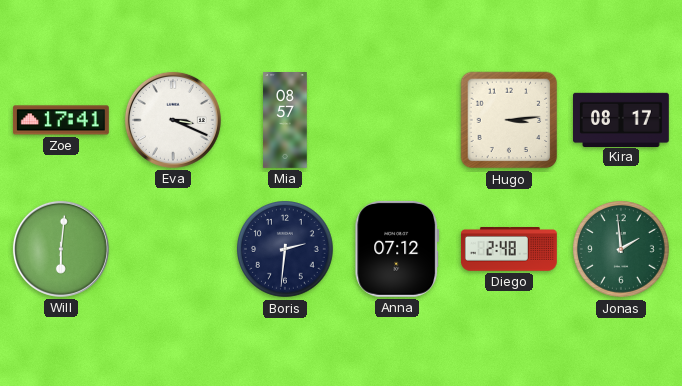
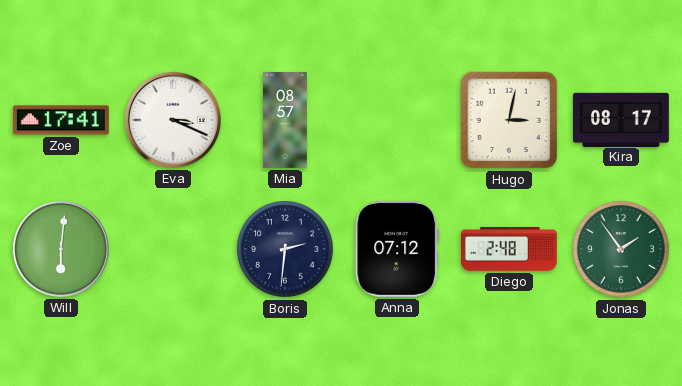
Hugo: 3:14 -> 3:02
Jonas: 1:59 -> 1:54
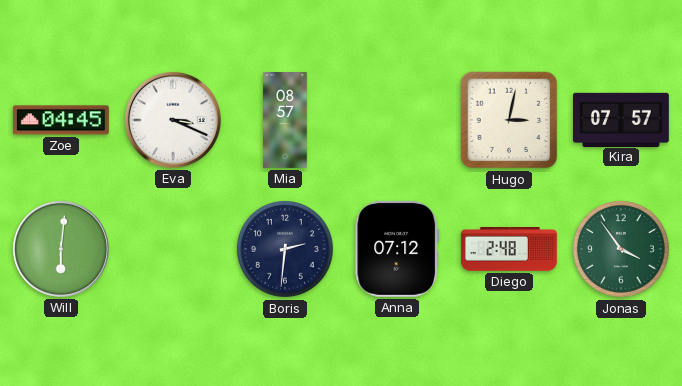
Zoe: 17:41 -> 04:45
Kira: 08:17 -> 07:57
Jonas: 1:54 -> 3:54
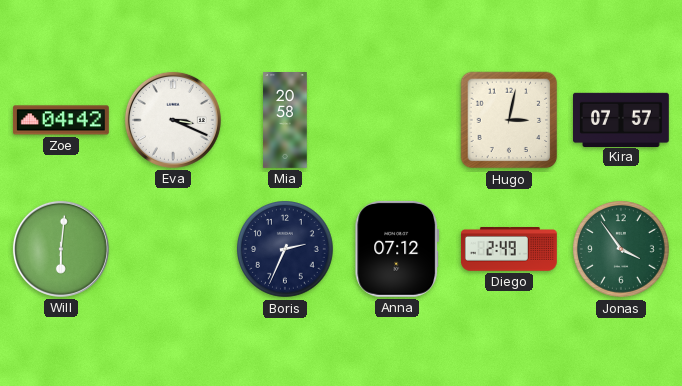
Zoe: 04:45 -> 04:42
Mia: 08:57 -> 20:58
Boris: 2:31 -> 2:34
Diego: 2:48 -> 2:49
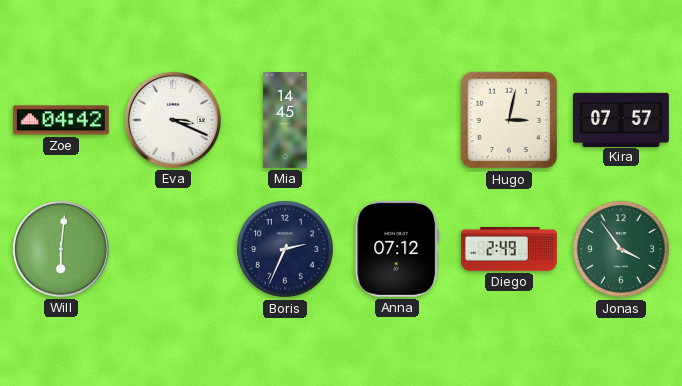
Mia: 20:58 -> 14:45
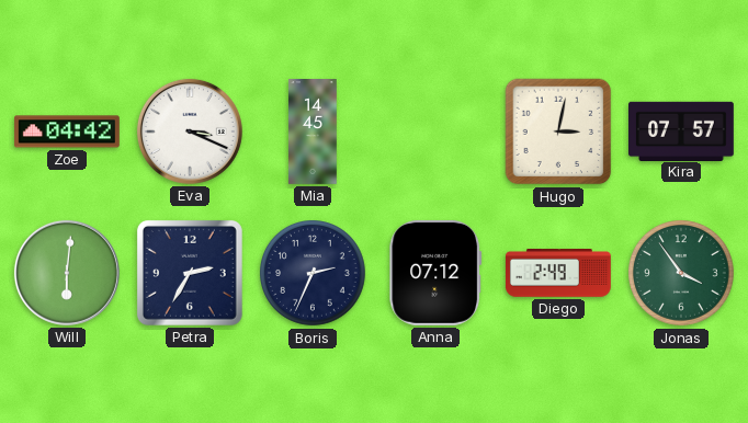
Petra: none -> 2:35
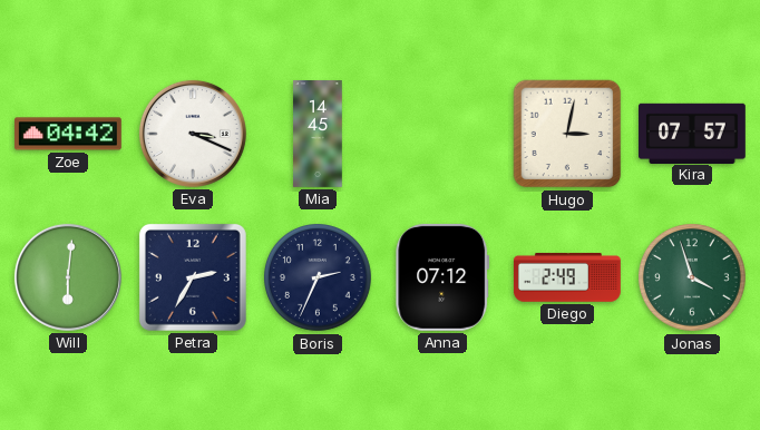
Jonas: 3:54 -> 3:57
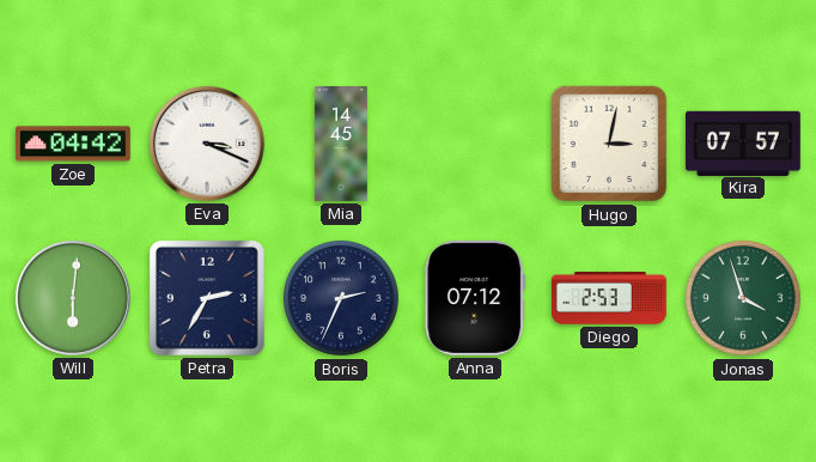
Diego: 2:49 -> 2:53
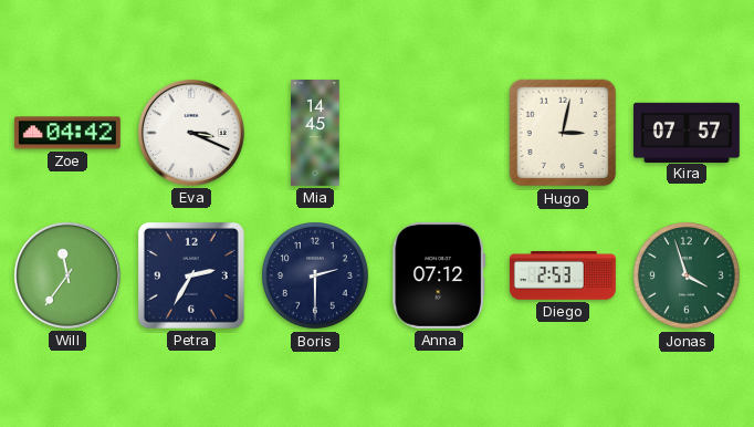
Will: 6:01 -> 11:36
Boris: 2:34 -> 2:30
